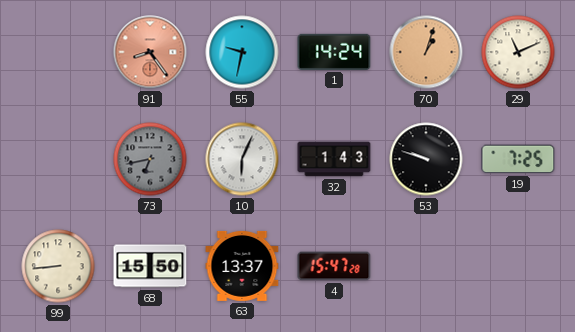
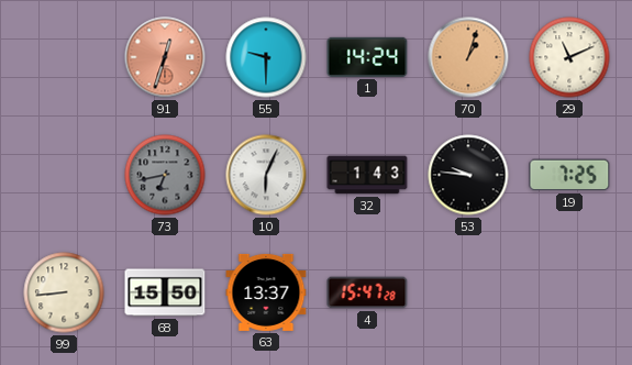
91: 8:24 -> 12:33
55: 9:32 -> 9:30
53: 9:48 -> 9:46
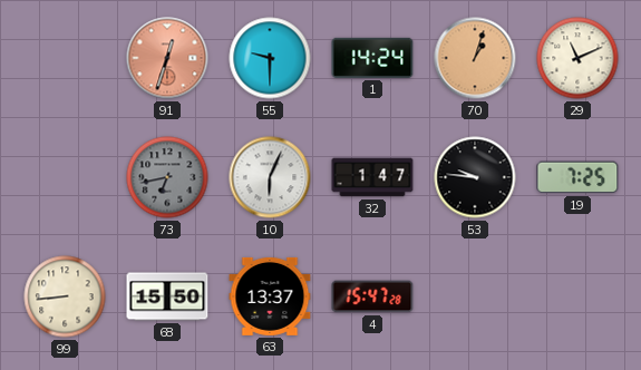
32: 1:43 -> 1:47
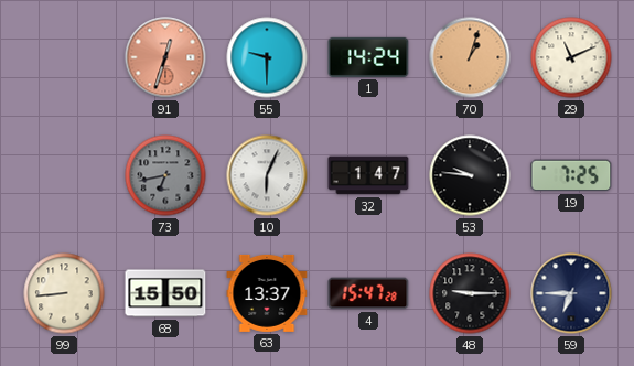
48: none -> 9:15
59: none -> 6:45
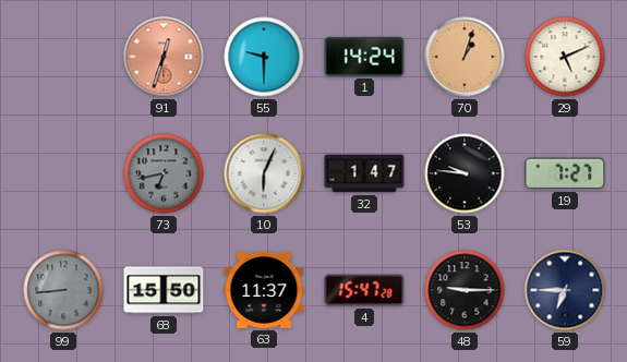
29: 11:11 -> 5:11
19: 7:25 -> 7:27
99 dial: cream -> grey
63: 13:37 -> 11:37
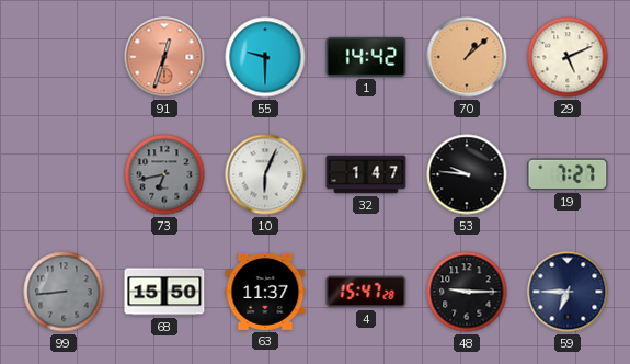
1: 14:24 -> 14:42
70: 1:03 -> 1:08
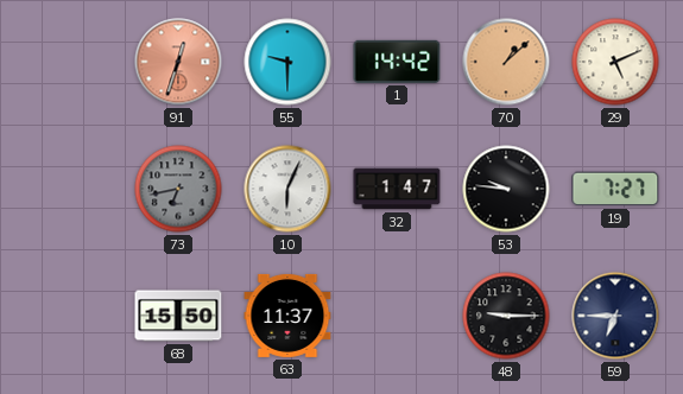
99: 8:44 -> none
4: 15:47 -> none
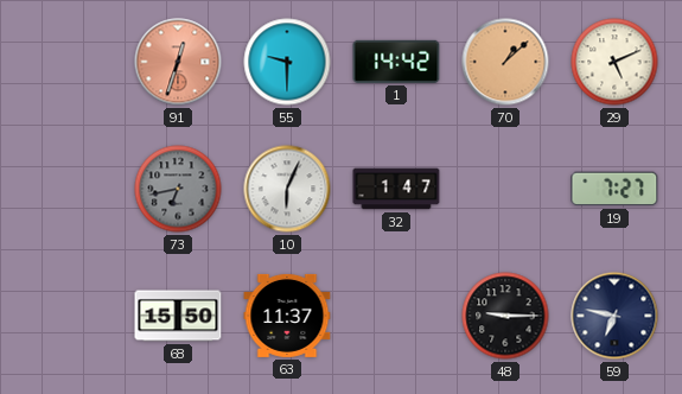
53: 9:46 -> none
59: 6:45 -> 6:47
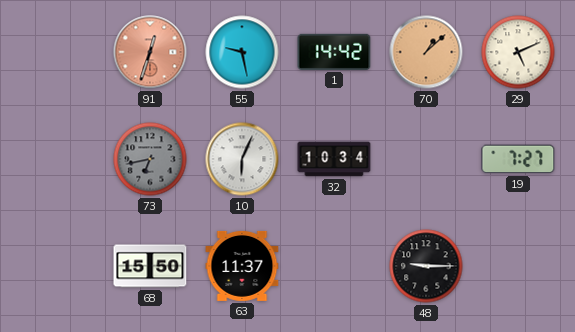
55: 9:30 -> 9:28
32: 1:47 -> 10:34
59: 6:47 -> none
